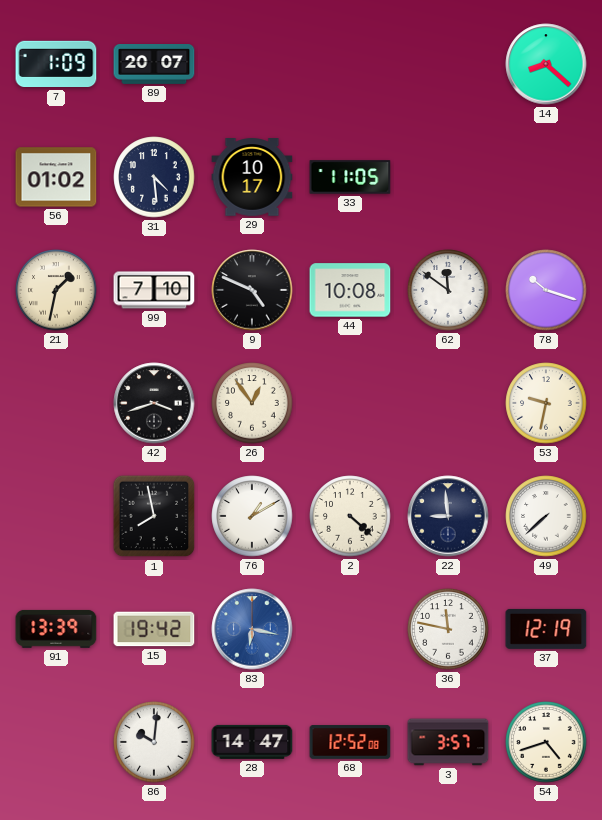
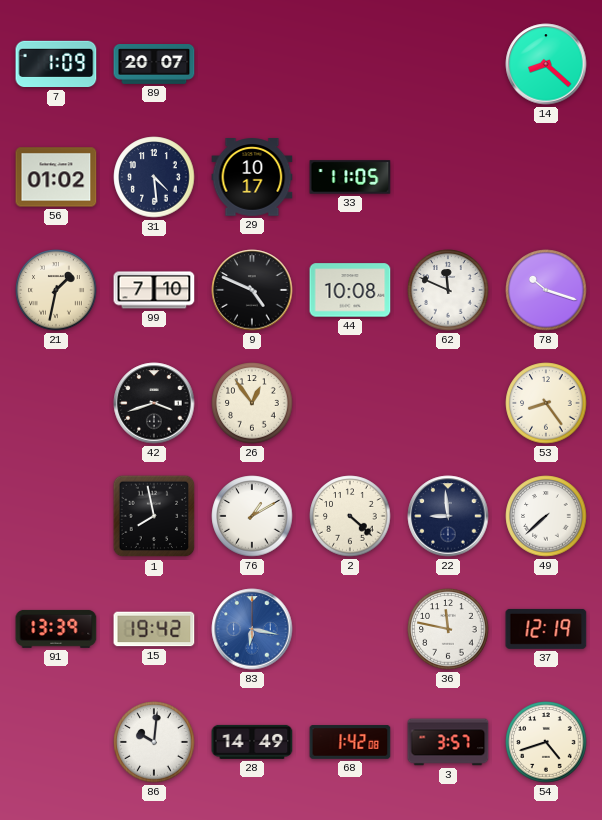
62: 11:51 -> 11:49
53: 9:32 -> 8:24
28: 14:47 -> 14:49
68: 12:52 -> 1:42
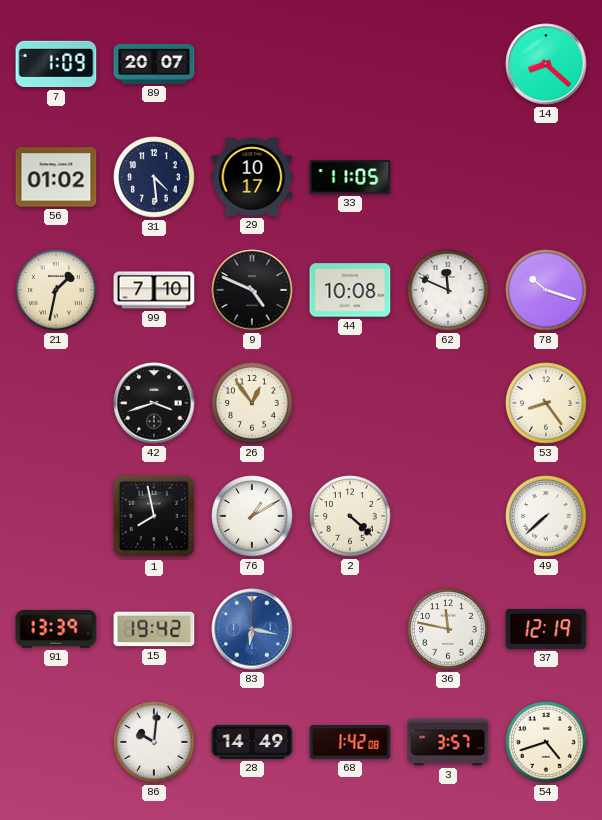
22: 8:59 -> none
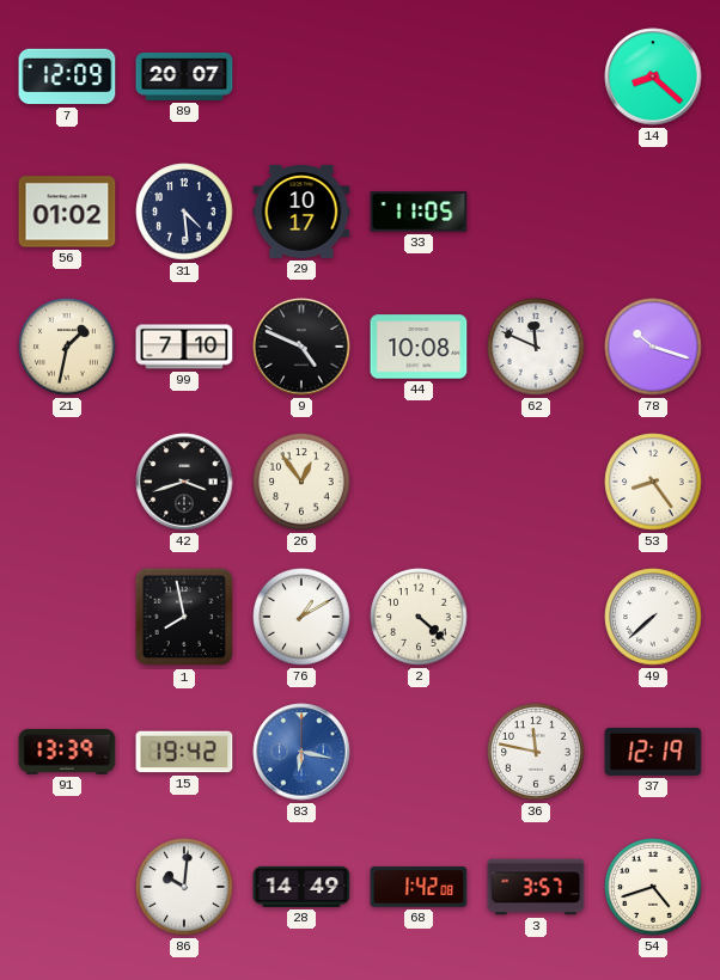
7: 1:09 -> 12:09
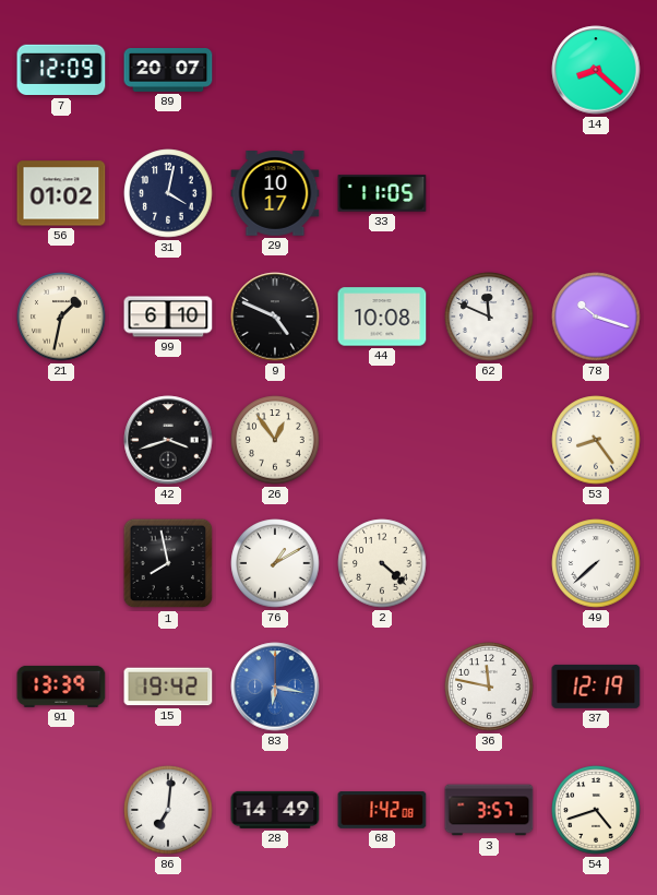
31: 4:29 -> 4:02
99: 7:10 -> 6:10
86: 10:01 -> 7:01
